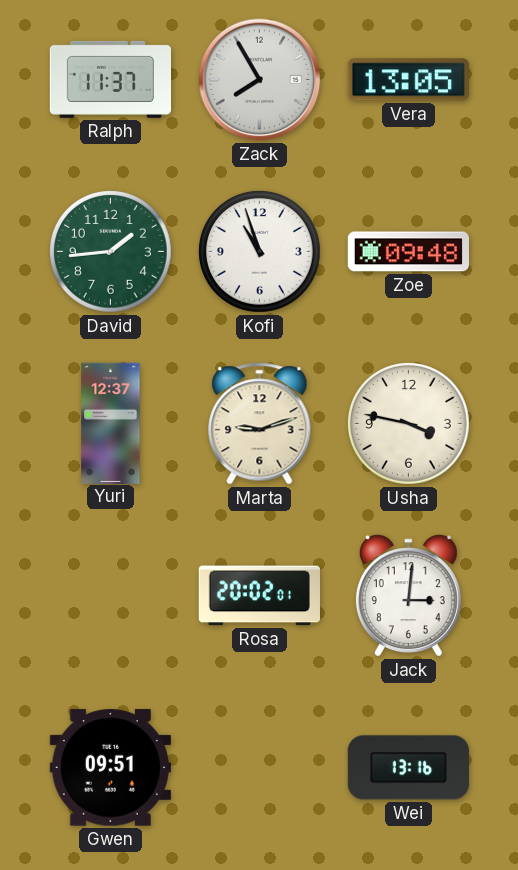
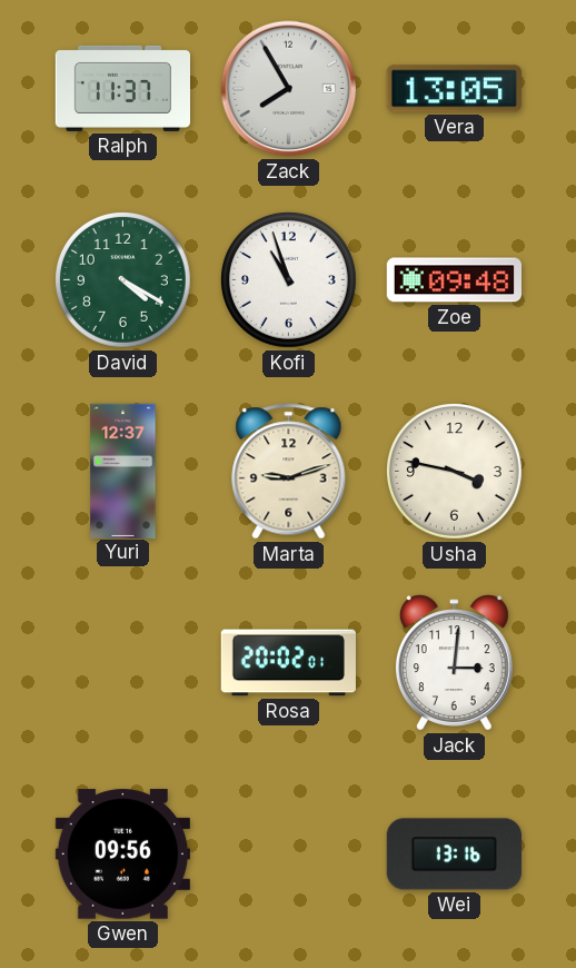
David: 1:44 -> 4:20
Gwen: 09:51 -> 09:56
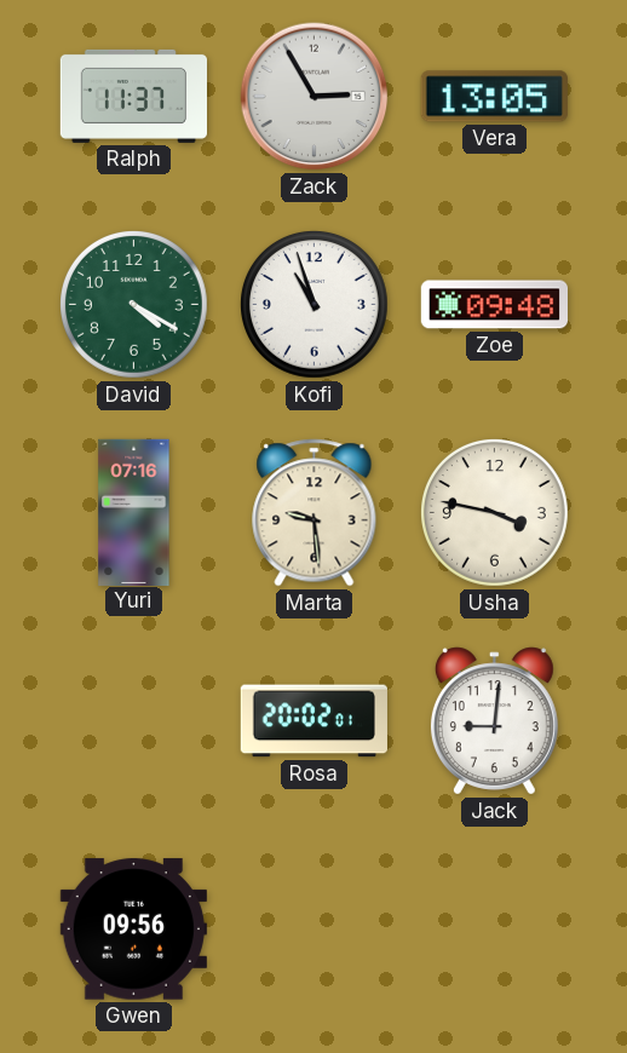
Zack: 7:55 -> 2:55
Yuri: 12:37 -> 07:16
Marta: 9:12 -> 9:29
Jack: 3:01 -> 9:01
Wei: 13:16 -> none
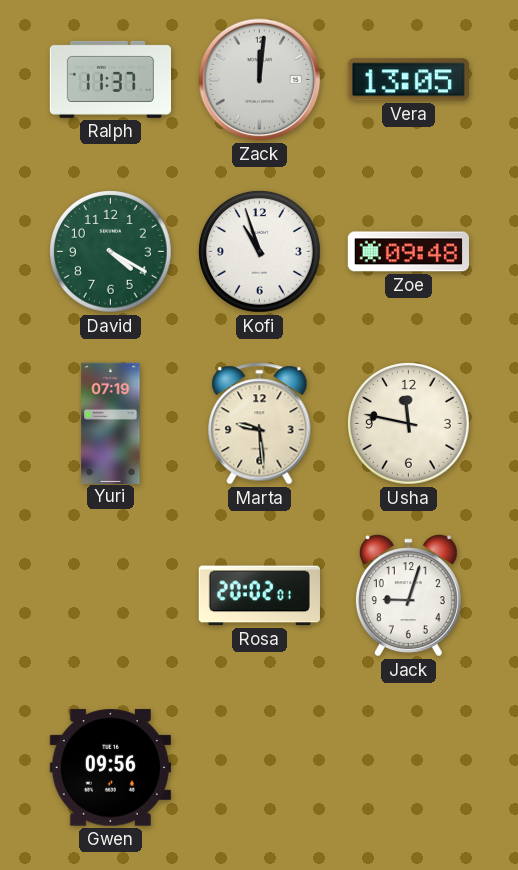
Zack: 2:55 -> 12:01
Yuri: 07:16 -> 07:19
Usha: 3:47 -> 11:47
Jack: 9:01 -> 9:03
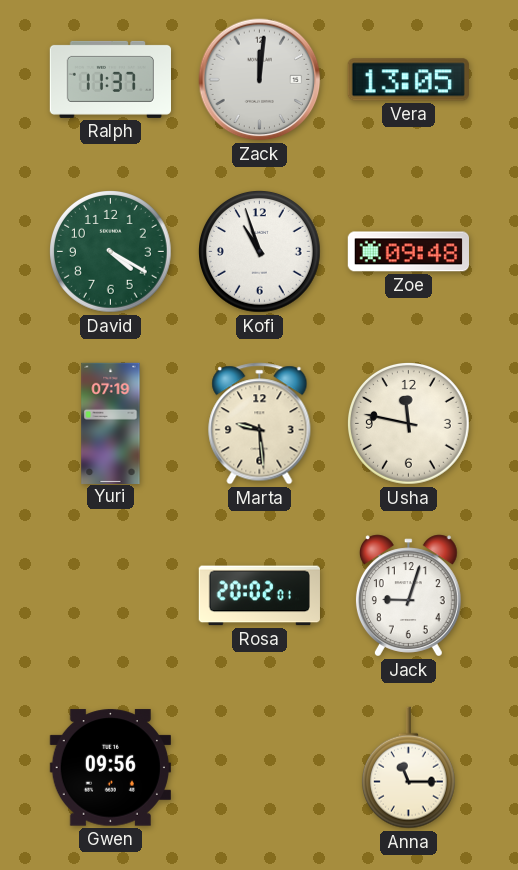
Anna: none -> 11:15
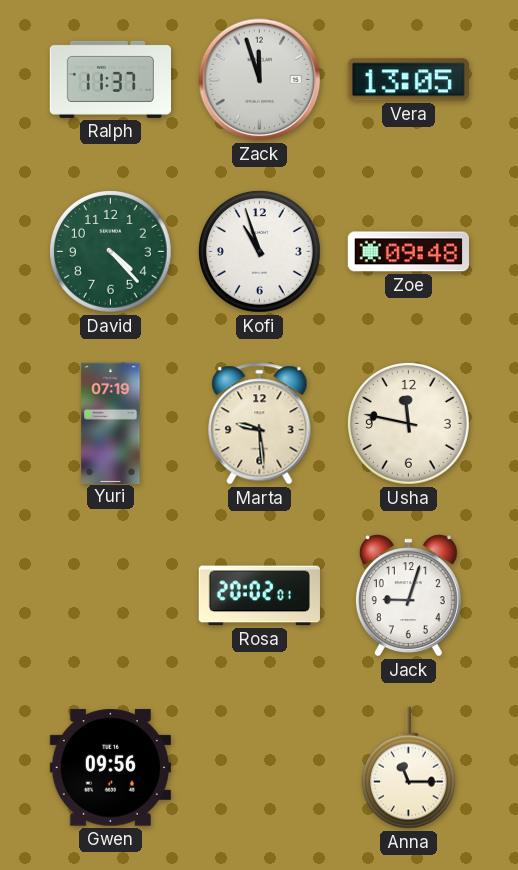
Zack: 12:01 -> 11:57
David: 4:20 -> 4:23
